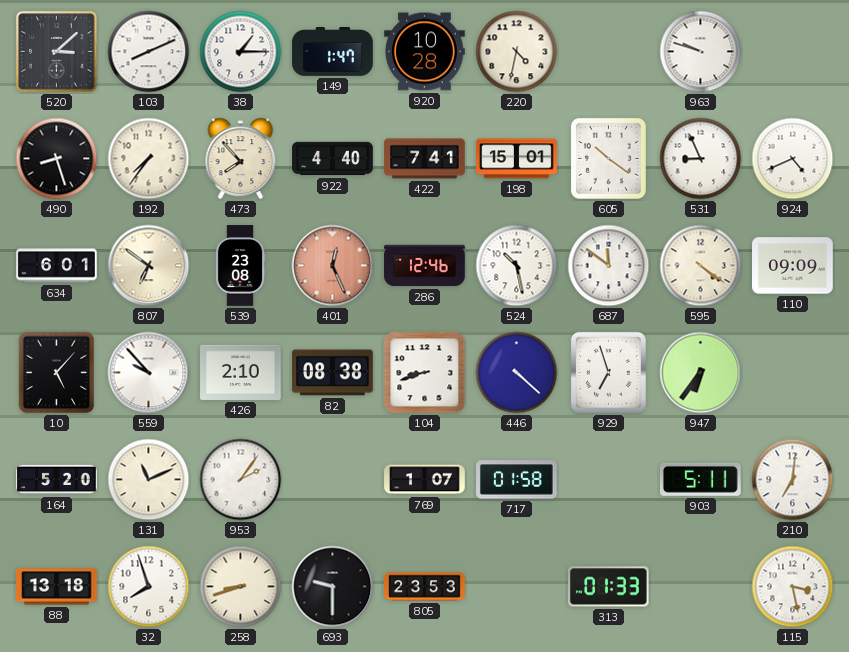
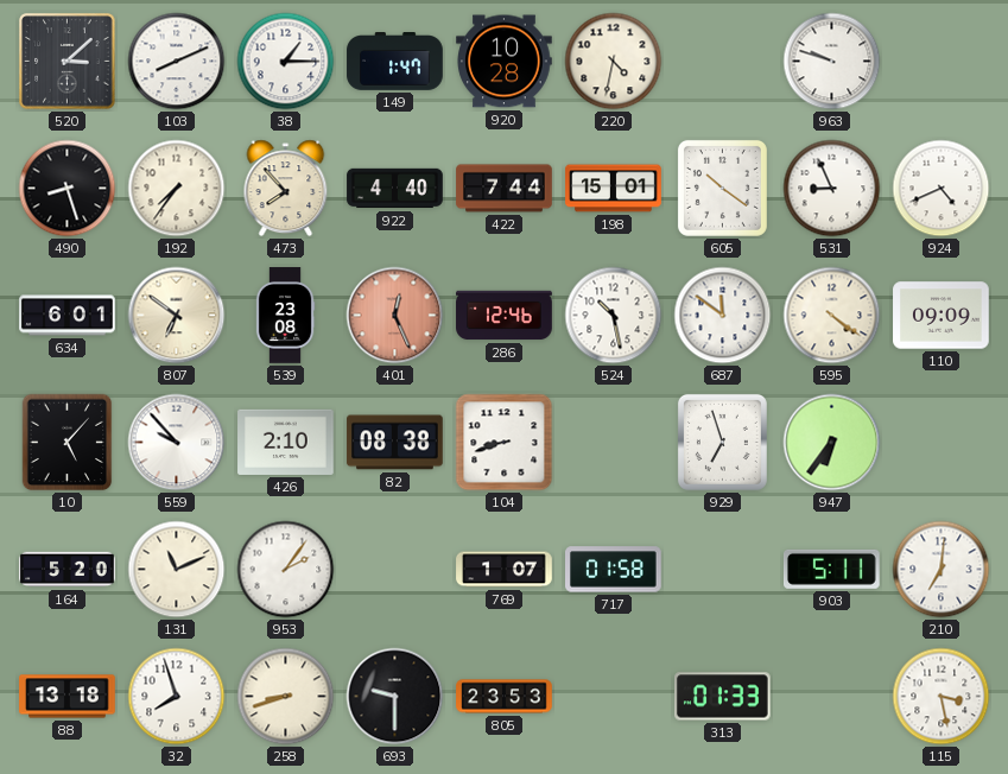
422: 7:41 -> 7:44
446: 4:22 -> none
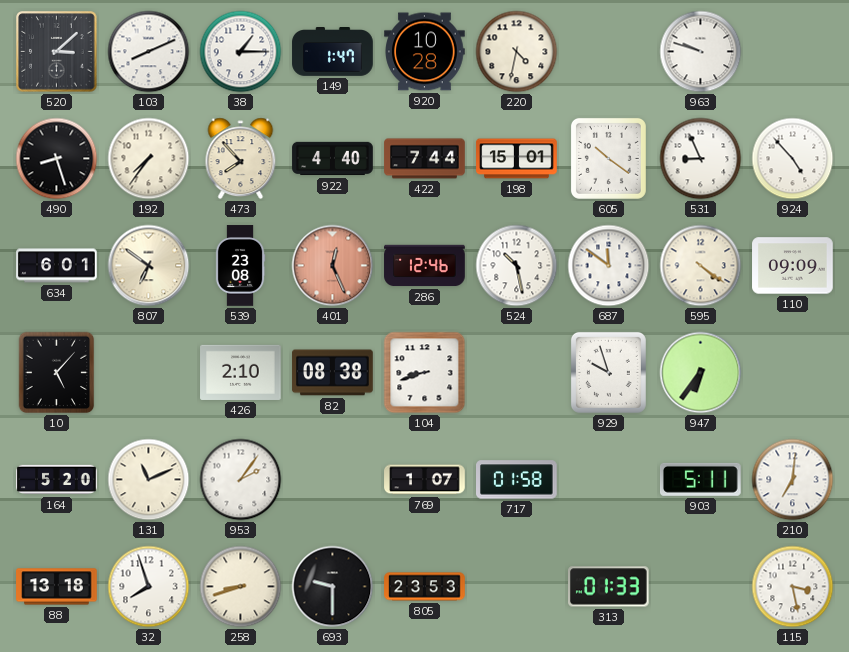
924: 4:41 -> 4:53
559: 9:53 -> none
929: 6:57 -> 9:57
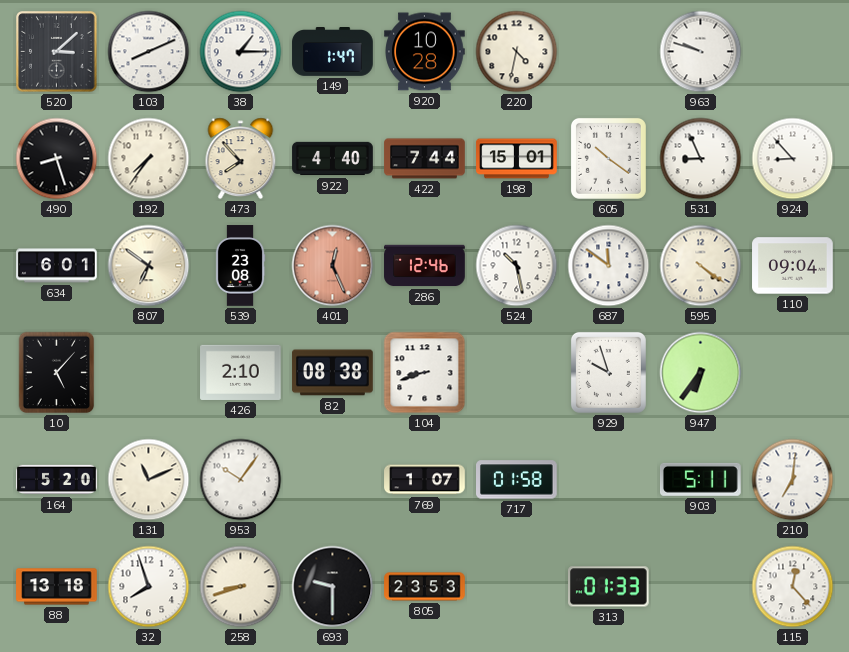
924: 4:53 -> 8:53
110: 09:09 -> 09:04
953: 2:06 -> 10:06
115: 3:28 -> 12:23
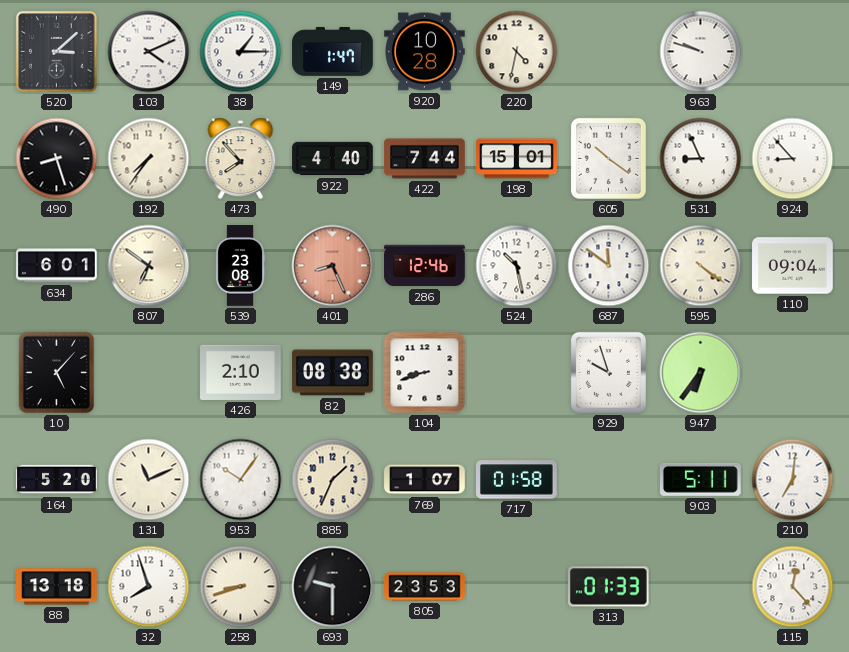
103: 8:11 -> 4:11
401: 12:26 -> 8:26
885: none -> 1:34
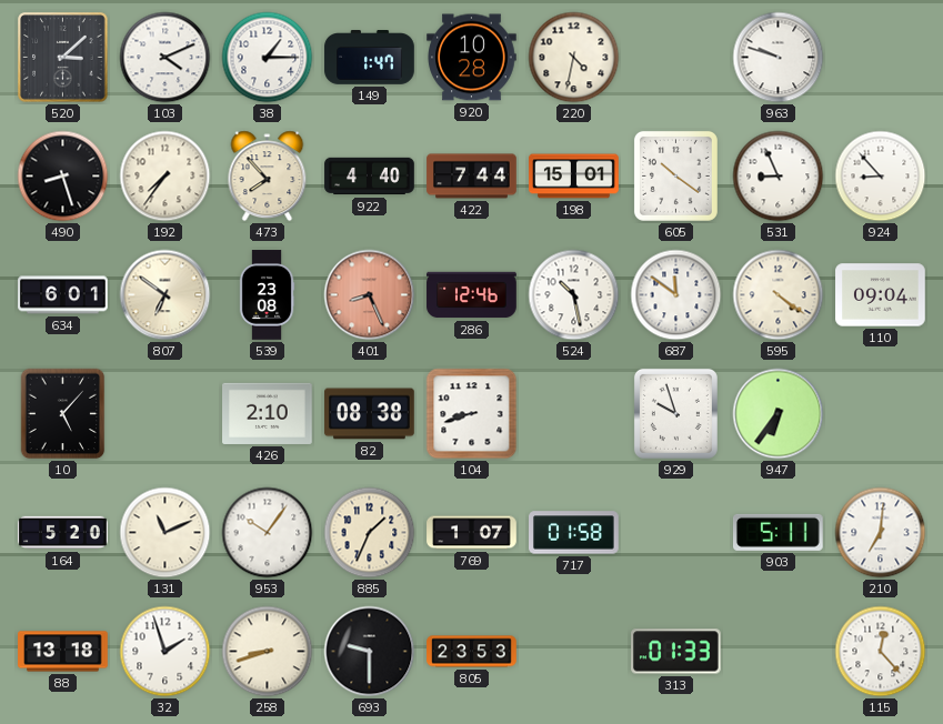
32: 7:57 -> 1:57
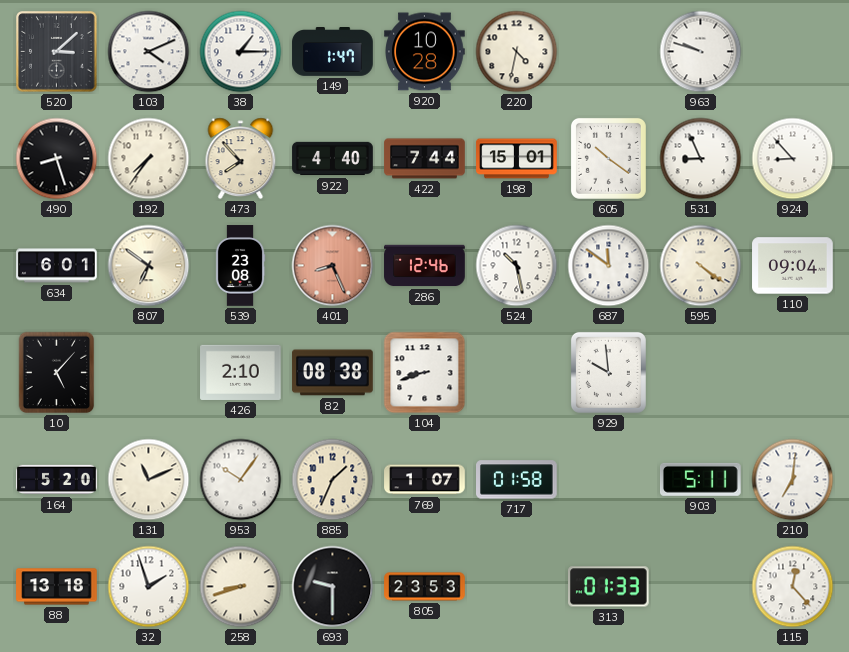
929: 9:57 -> 9:59
947: 6:36 -> none
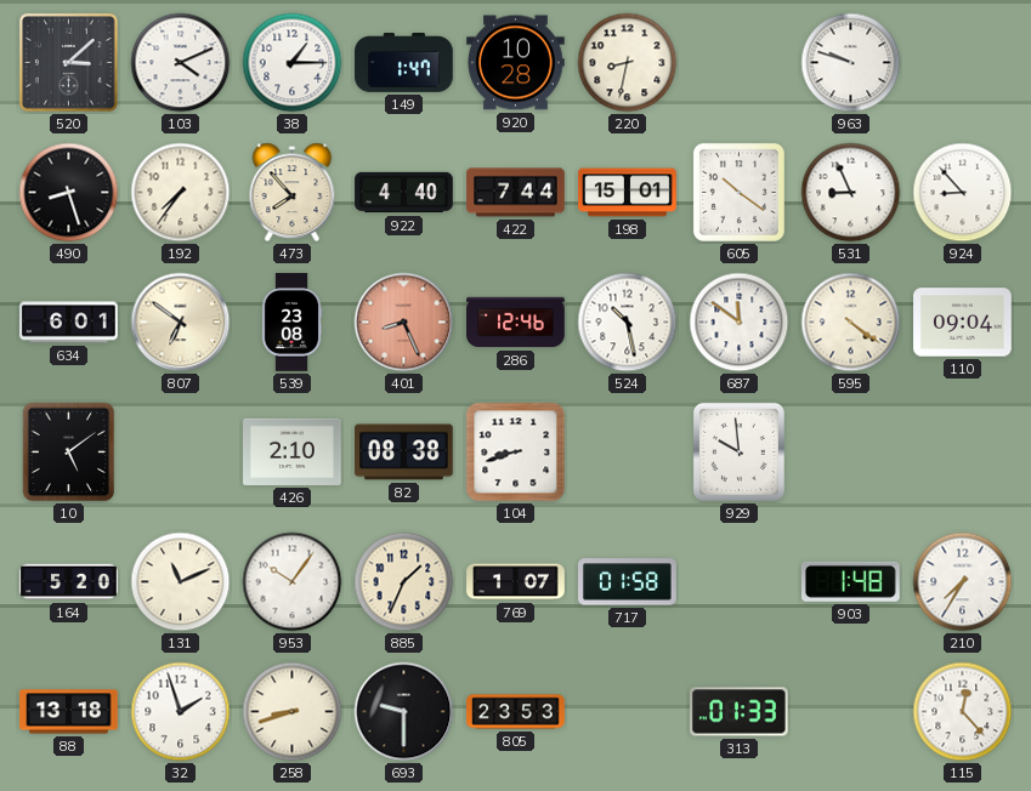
220: 4:32 -> 8:32
10: 5:07 -> 5:09
903: 5:11 -> 1:48
210: 7:01 -> 7:35
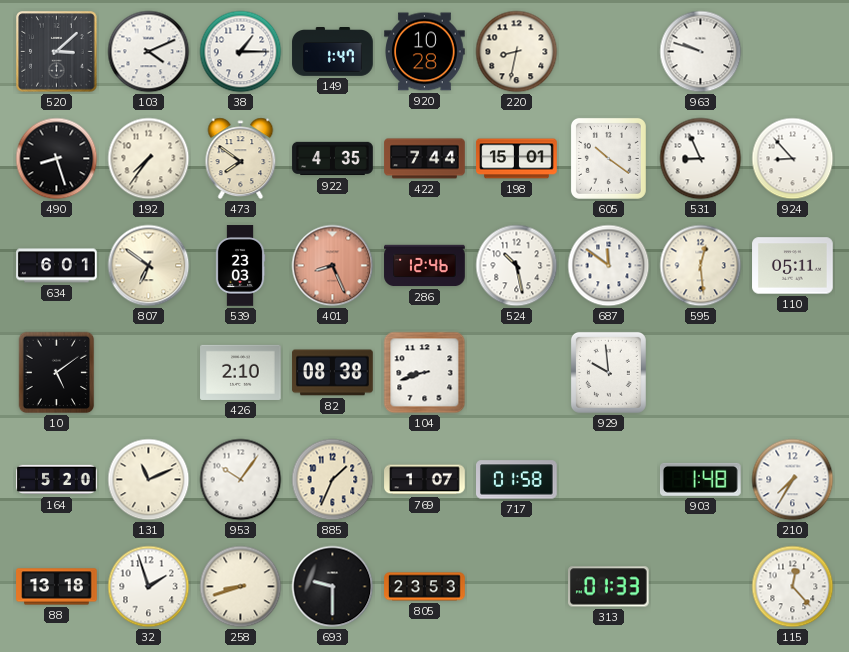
473: 7:53 -> 7:51
922: 4:40 -> 4:35
539: 23:08 -> 23:03
595: 4:21 -> 12:29
110: 09:04 -> 05:11
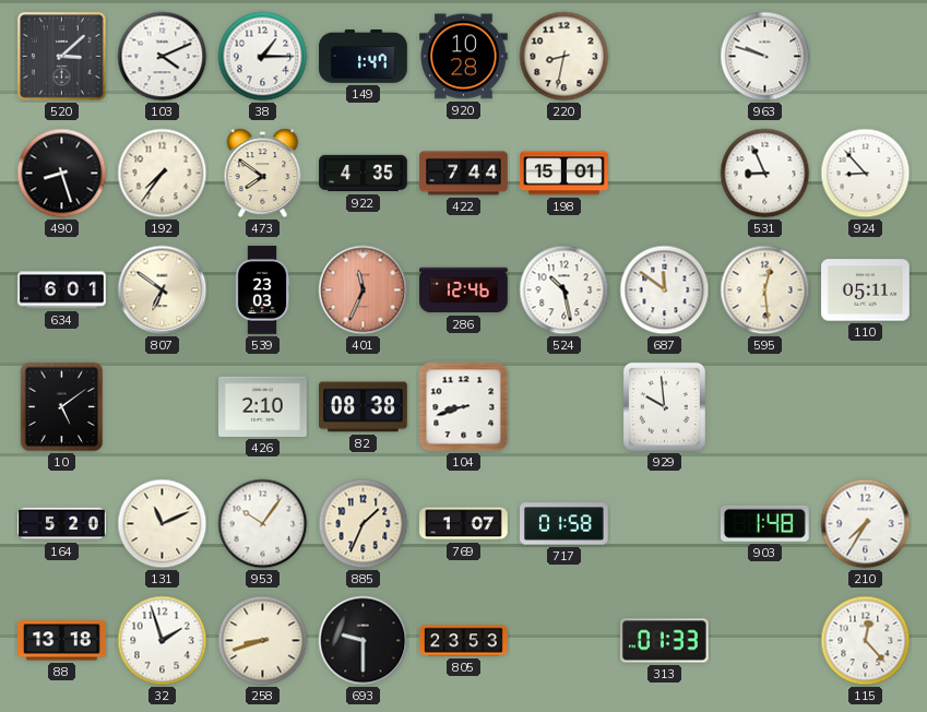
605: 10:21 -> none
401: 8:26 -> 11:34
